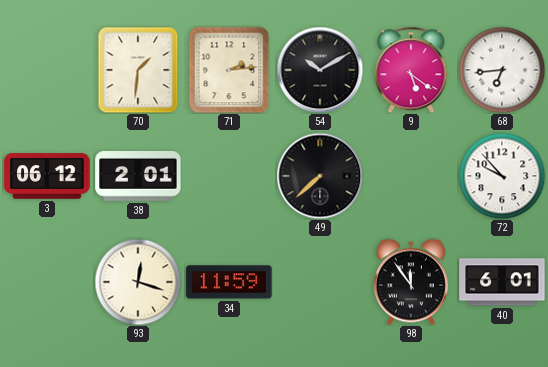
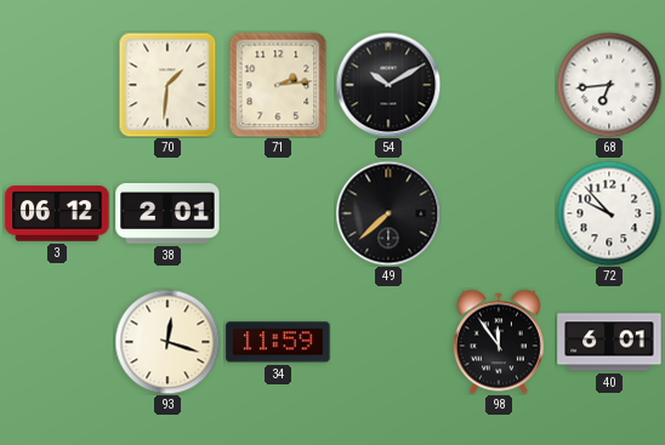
9: 5:21 -> none
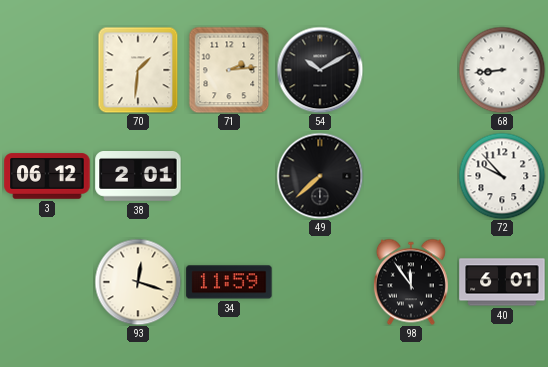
68: 6:44 -> 8:44
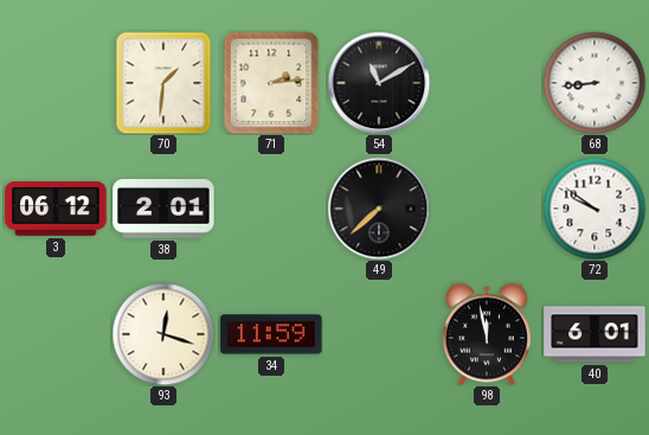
54: 10:10 -> 11:10
72: 9:53 -> 9:51
98: 11:54 -> 11:58
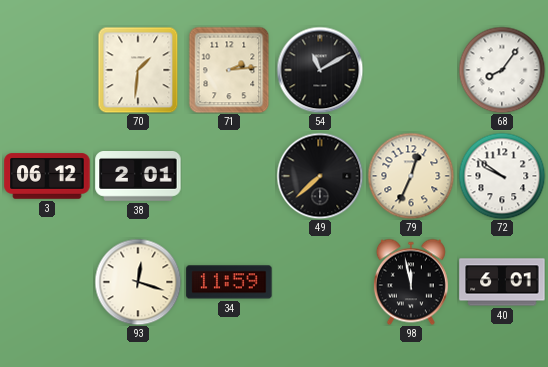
68: 8:44 -> 8:06
79: none -> 12:34
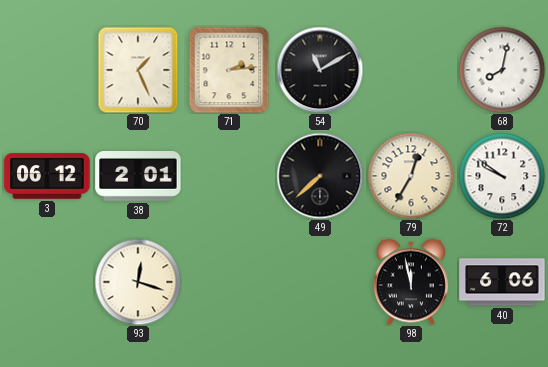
70: 1:31 -> 1:26
68: 8:06 -> 8:02
79: 12:34 -> 12:35
34: 11:59 -> none
40: 6:01 -> 6:06
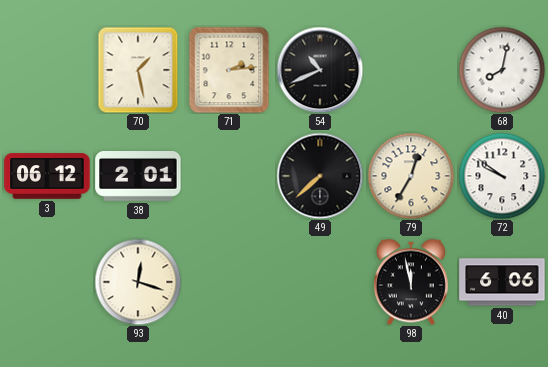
70: 1:26 -> 1:28
54: 11:10 -> 10:41
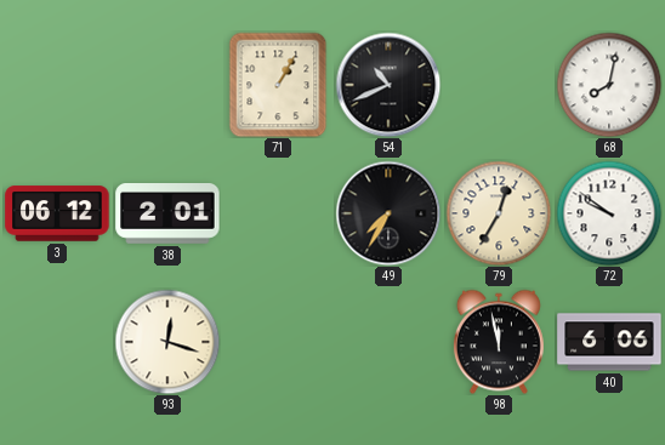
70: 1:28 -> none
71: 2:14 -> 1:05
49: 7:38 -> 7:35
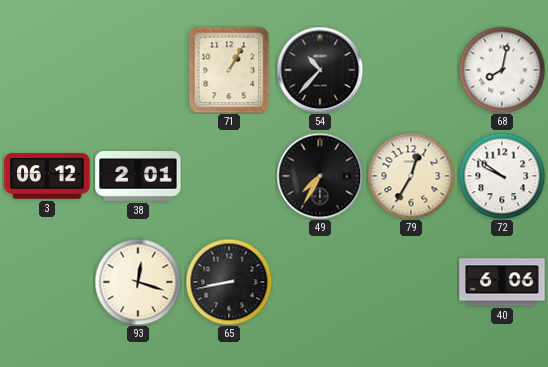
54: 10:41 -> 10:37
65: none -> 8:43
98: 11:58 -> none
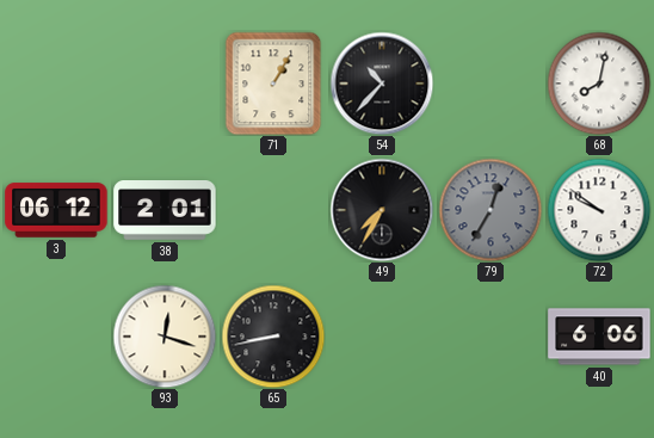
79 dial: cream -> grey
